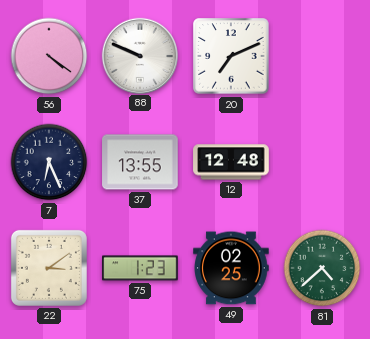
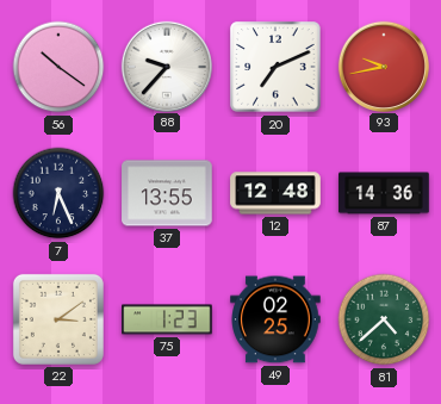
56: 4:21 -> 10:21
88: 9:49 -> 9:37
93: none -> 9:43
87: none -> 14:36
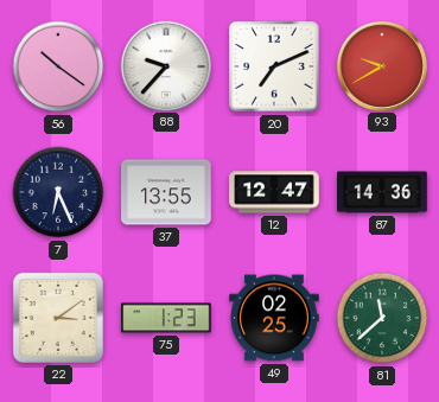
93: 9:43 -> 9:40
12: 12:48 -> 12:47
81: 4:38 -> 11:38
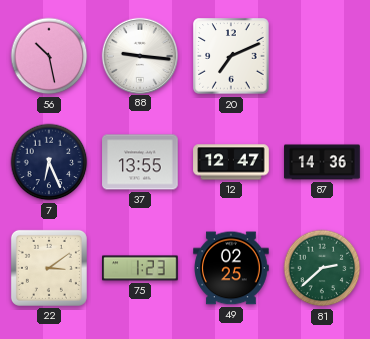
56: 10:21 -> 10:28
88: 9:37 -> 9:16
93: 9:40 -> none
81: 11:38 -> 2:38
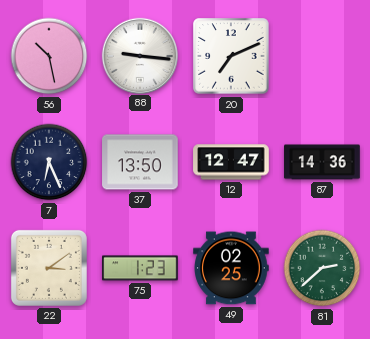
37: 13:55 -> 13:50
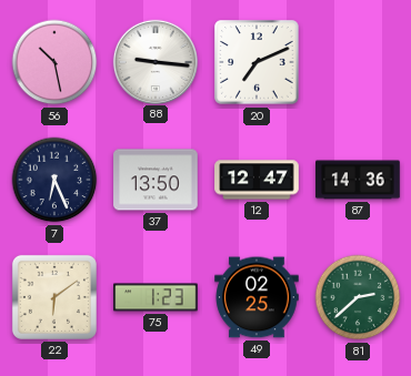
22: 3:09 -> 6:09
